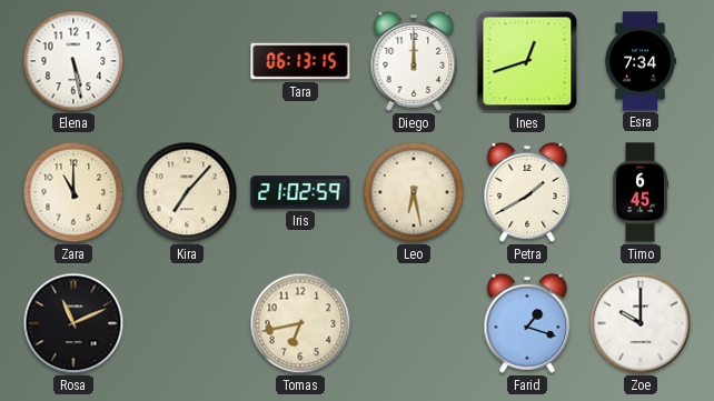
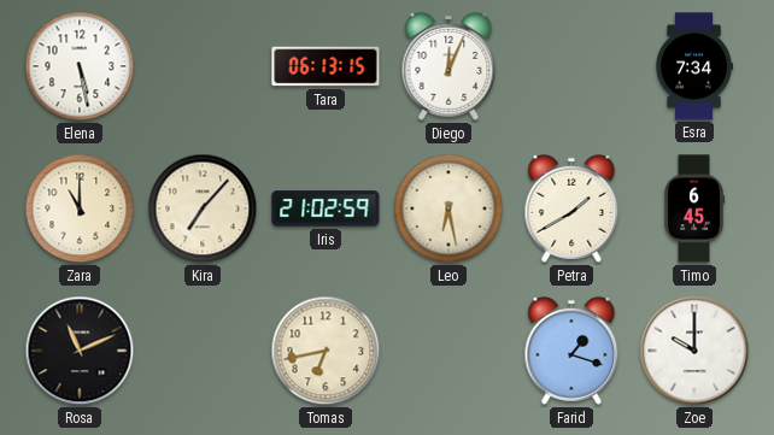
Diego: 12:00 -> 12:04
Ines: 12:42 -> none
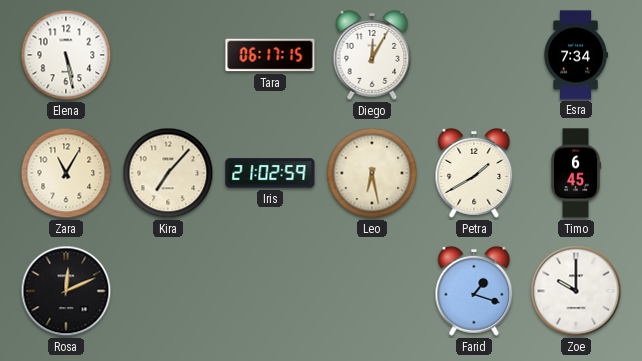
Tara: 06:13 -> 06:17
Diego: 12:04 -> 12:05
Zara: 11:00 -> 11:05
Rosa: 11:11 -> 12:11
Tomas: 6:43 -> none
